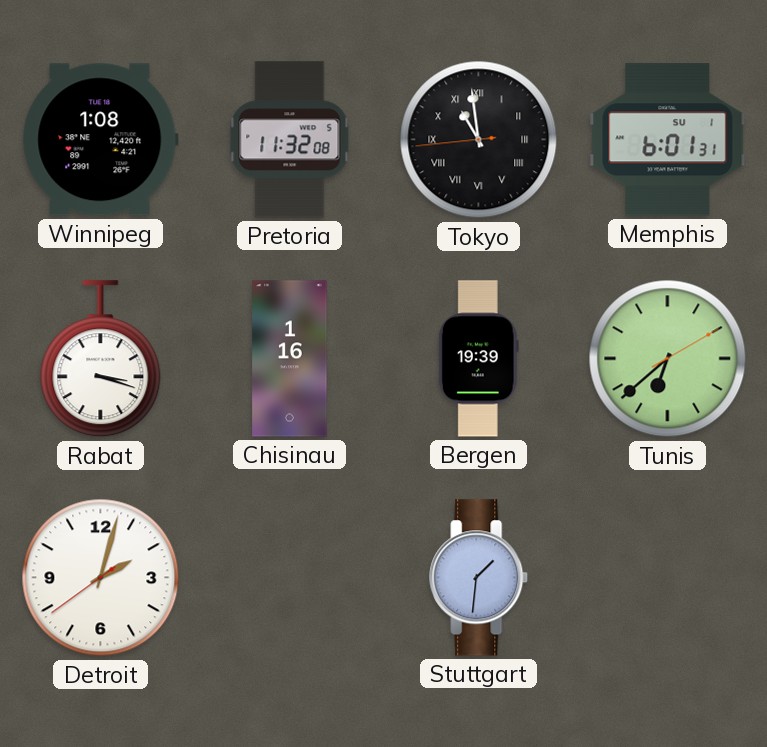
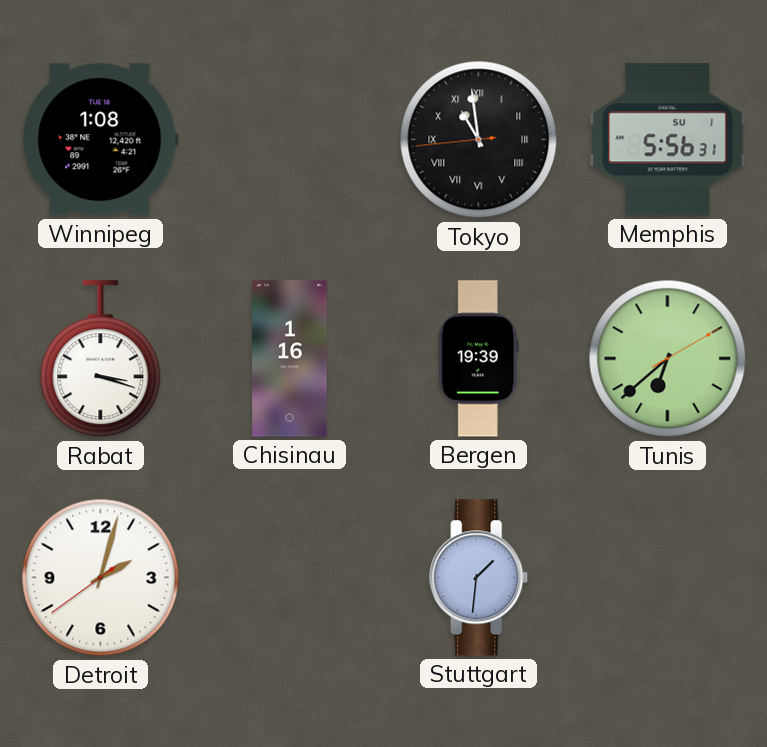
Pretoria: 11:32 -> none
Memphis: 6:01 -> 5:56
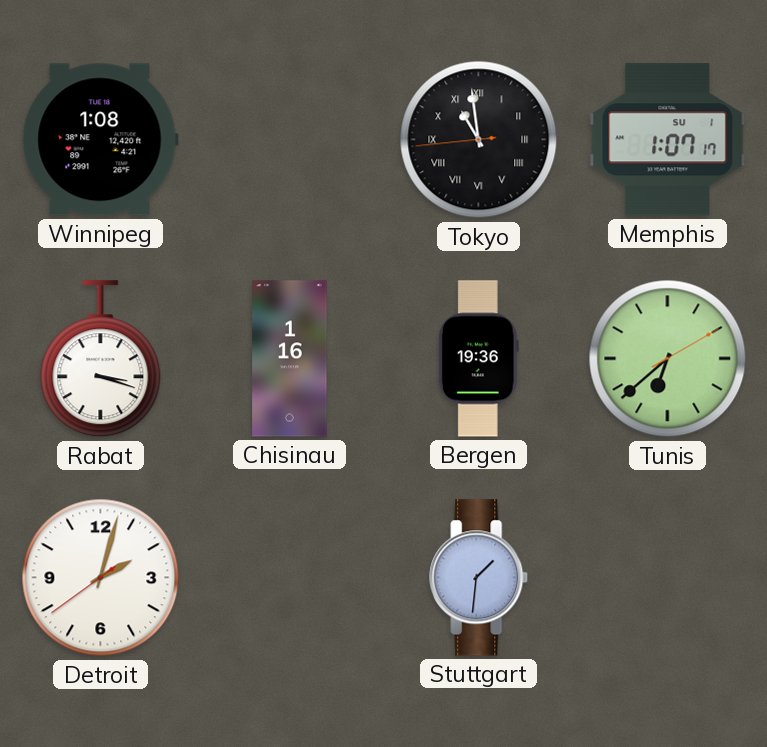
Memphis: 5:56 -> 1:07
Bergen: 19:39 -> 19:36
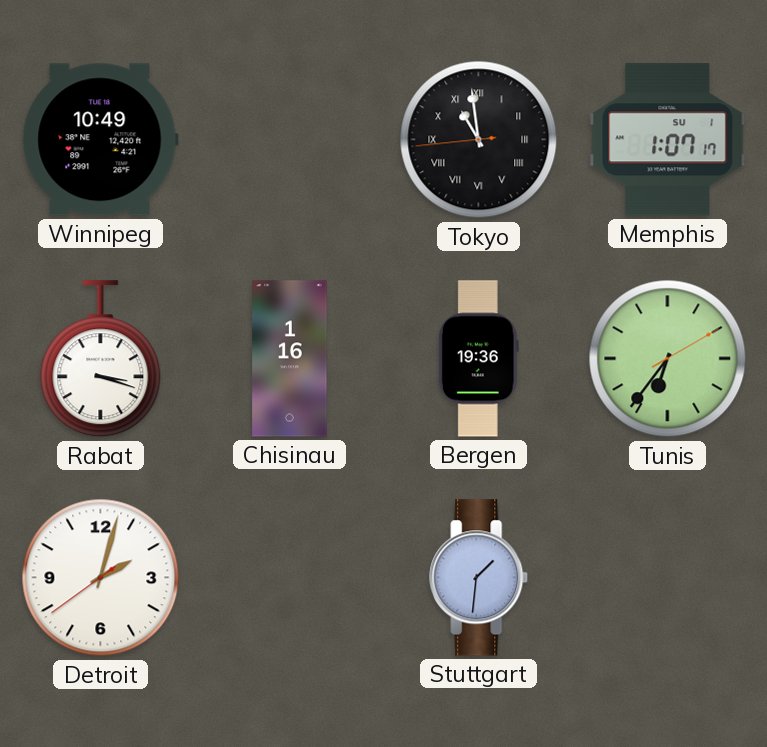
Winnipeg: 1:08 -> 10:49
Tunis: 6:38 -> 6:36
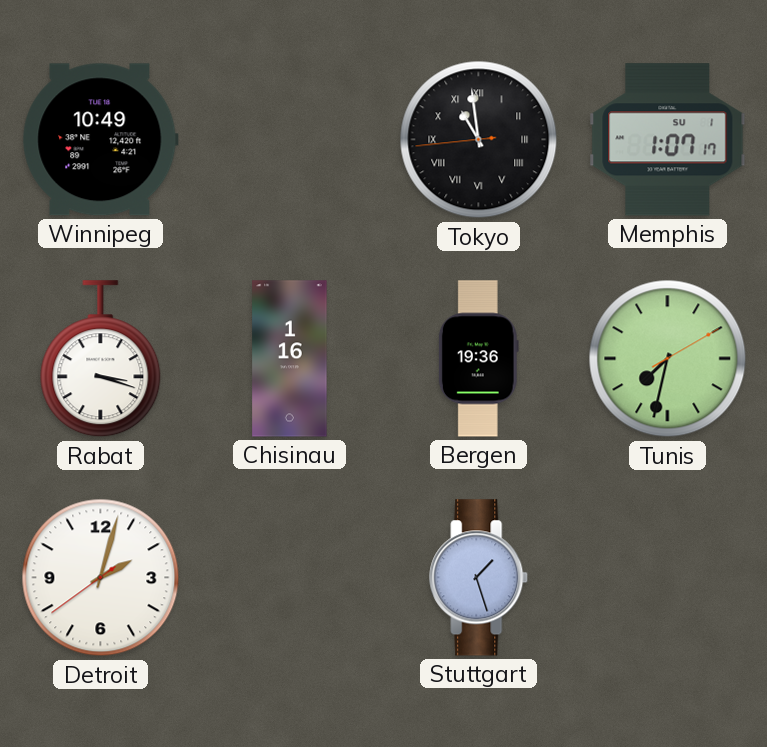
Tunis: 6:36 -> 7:32
Stuttgart: 1:31 -> 1:27
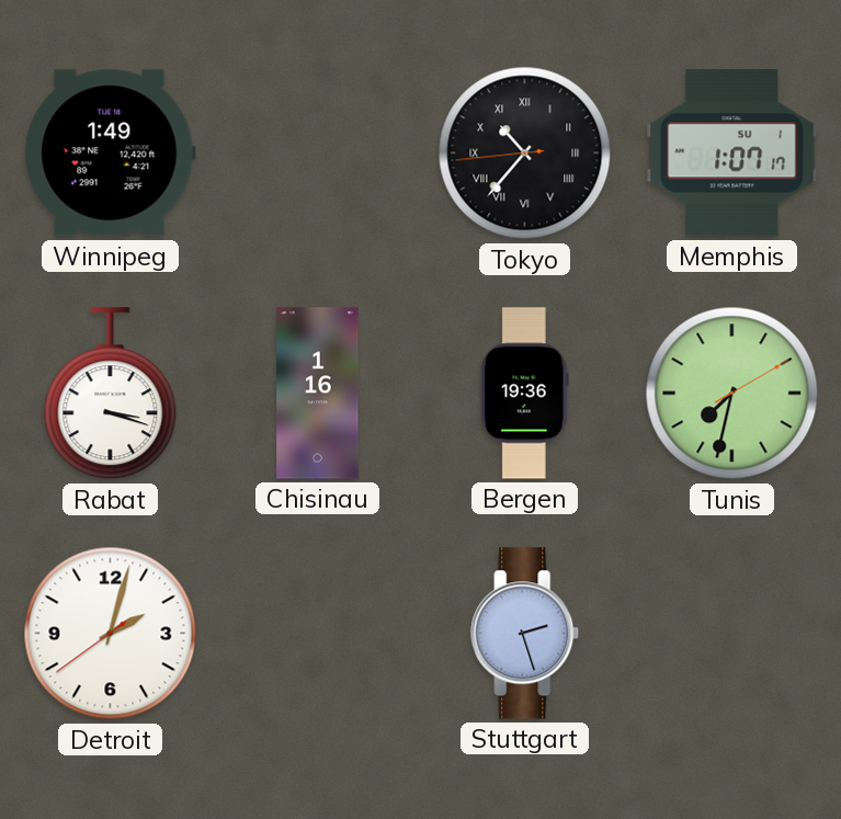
Winnipeg: 10:49 -> 1:49
Tokyo: 10:58 -> 10:36
Stuttgart: 1:27 -> 2:27
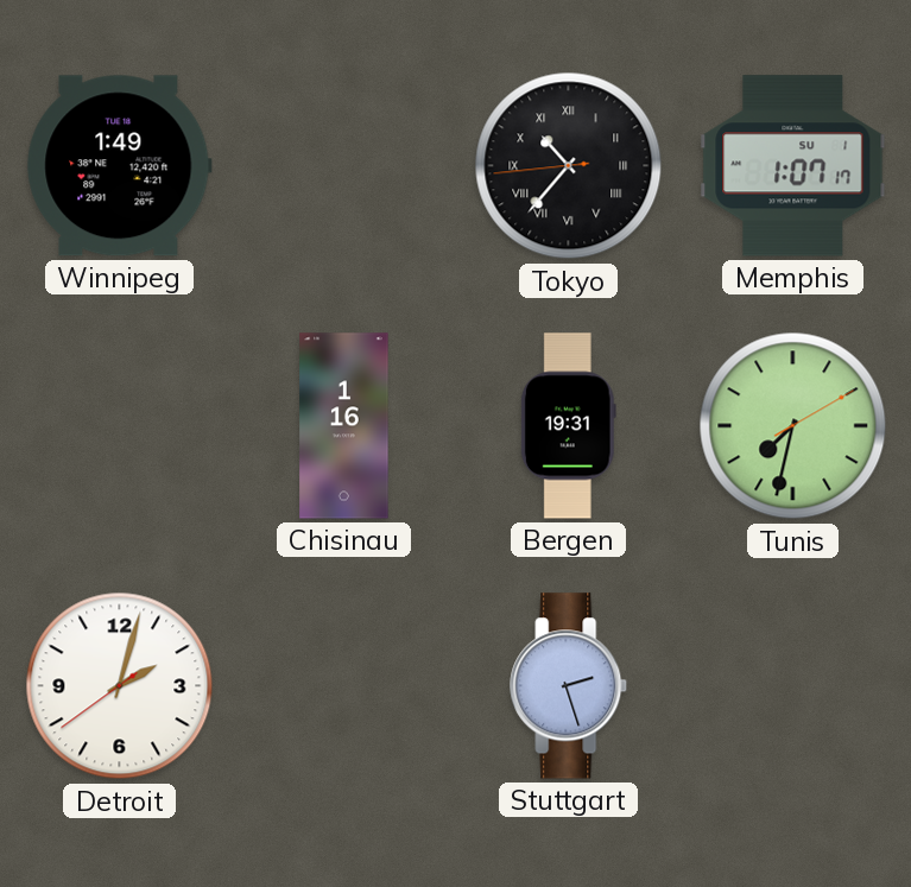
Rabat: 3:18 -> none
Bergen: 19:36 -> 19:31
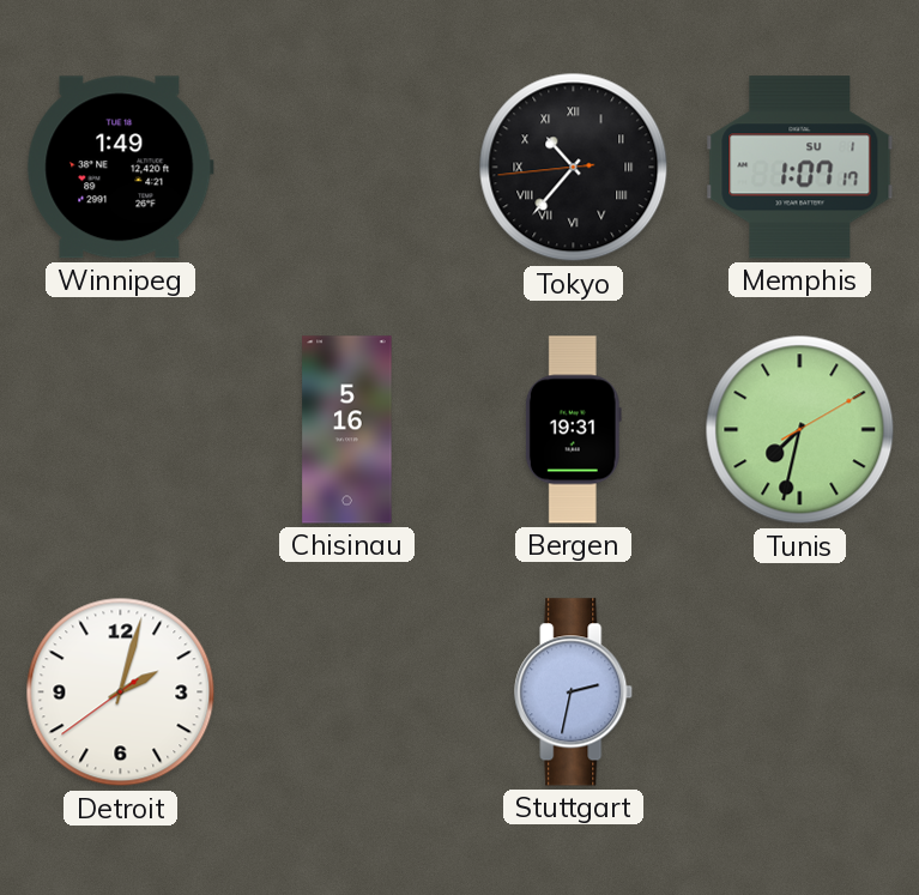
Chisinau: 1:16 -> 5:16
Stuttgart: 2:27 -> 2:32
